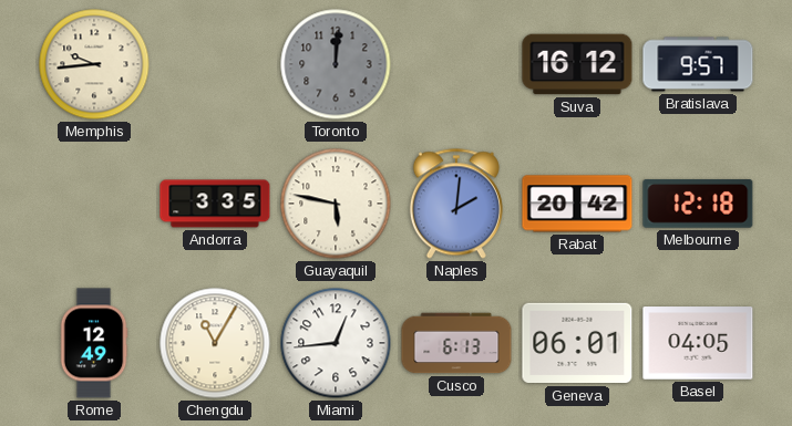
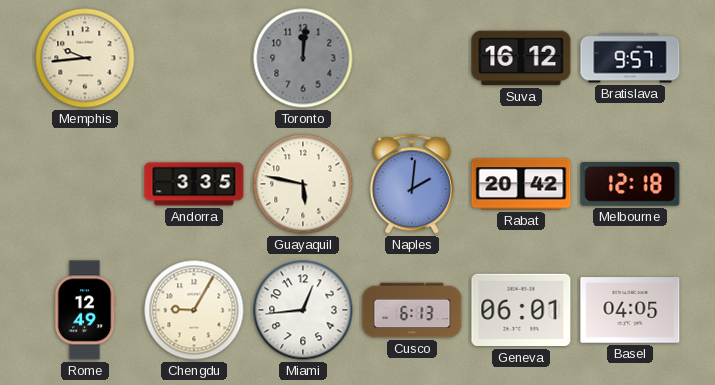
Chengdu: 11:05 -> 9:05
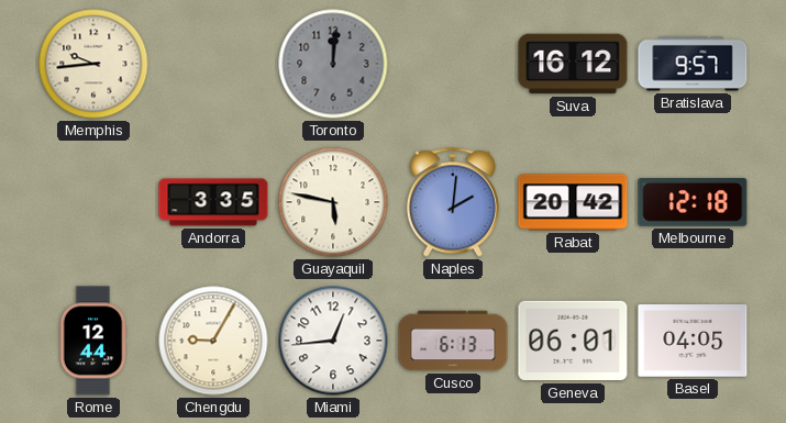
Rome: 12:49 -> 12:44
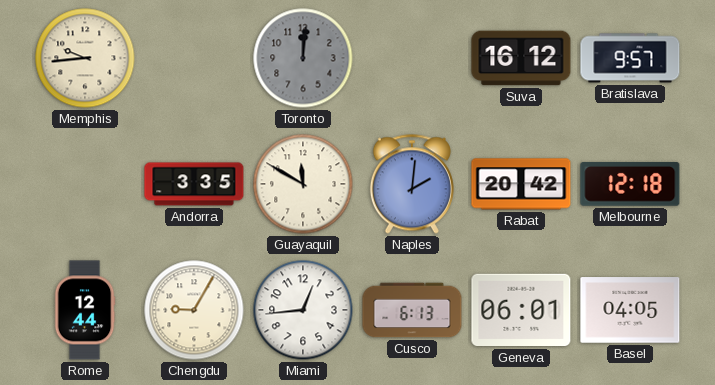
Guayaquil: 5:47 -> 11:50
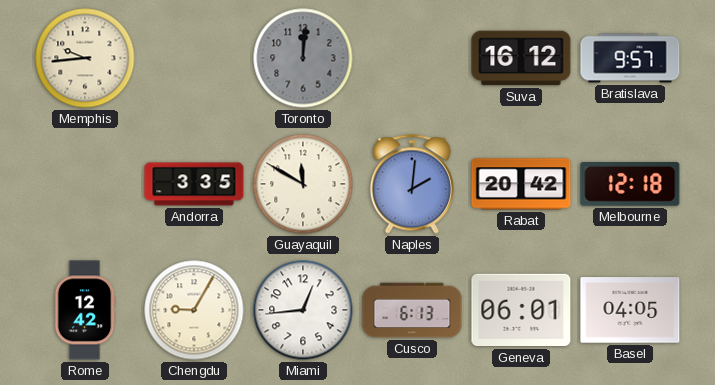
Rome: 12:44 -> 12:42
